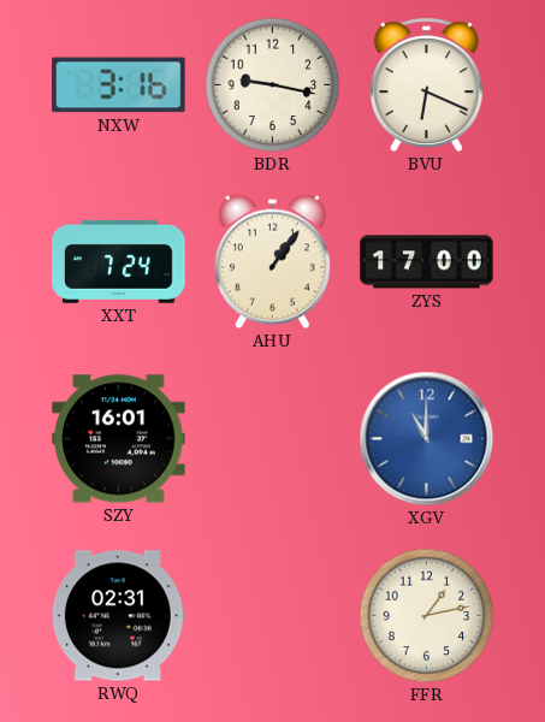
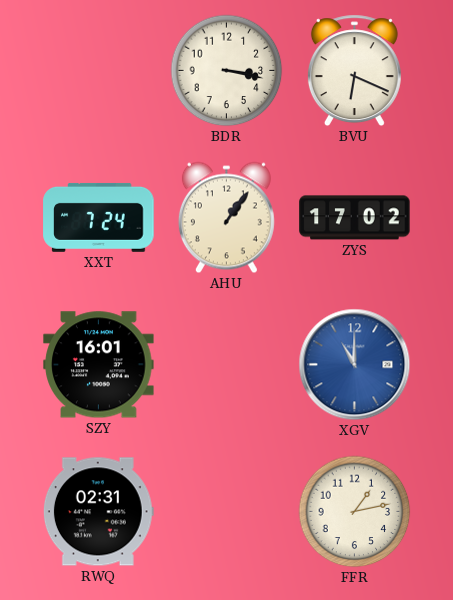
NXW: 3:16 -> none
BDR: 9:17 -> 3:17
ZYS: 17:00 -> 17:02
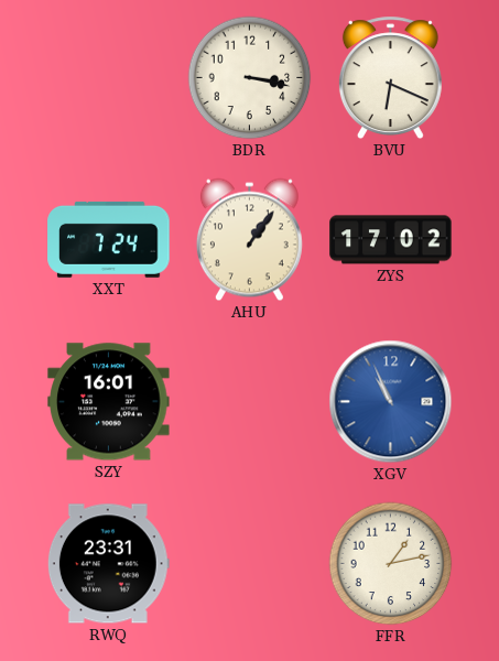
XGV: 11:00 -> 10:56
RWQ: 02:31 -> 23:31
